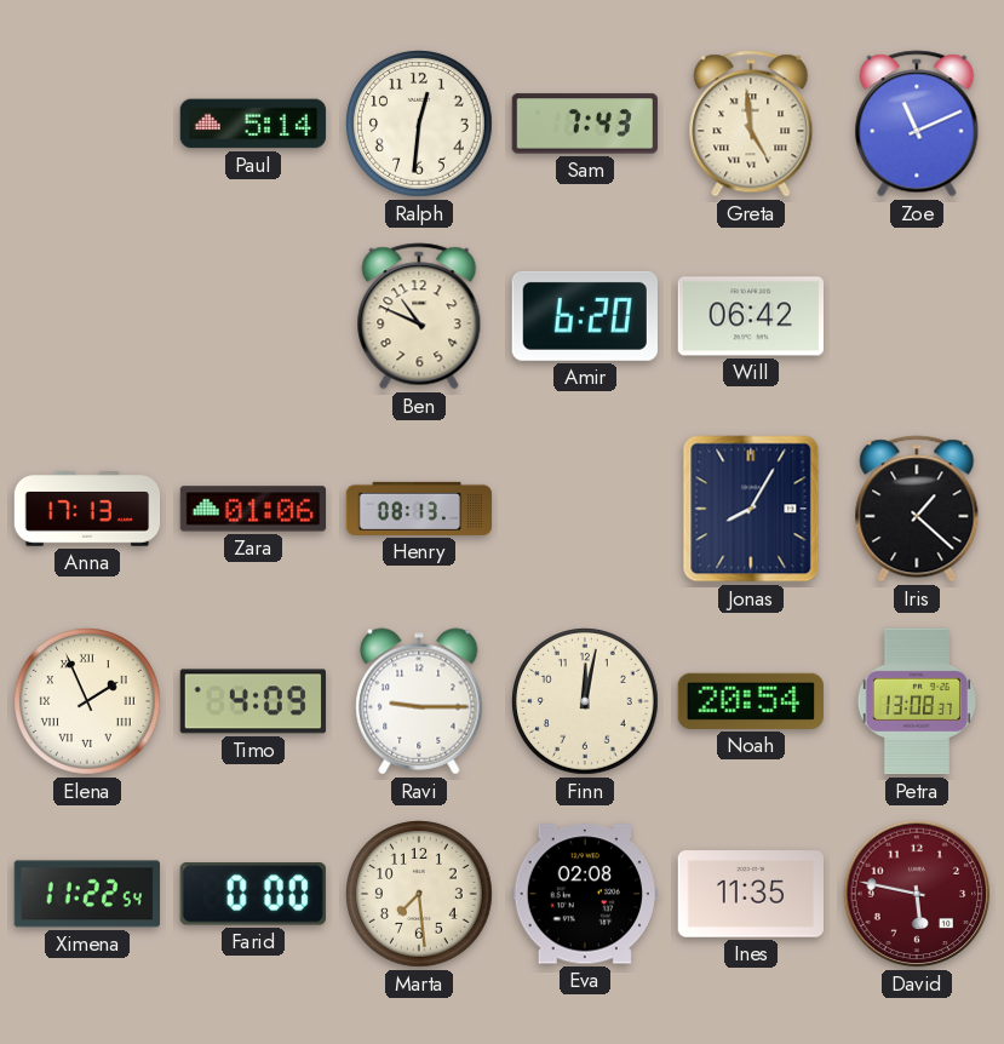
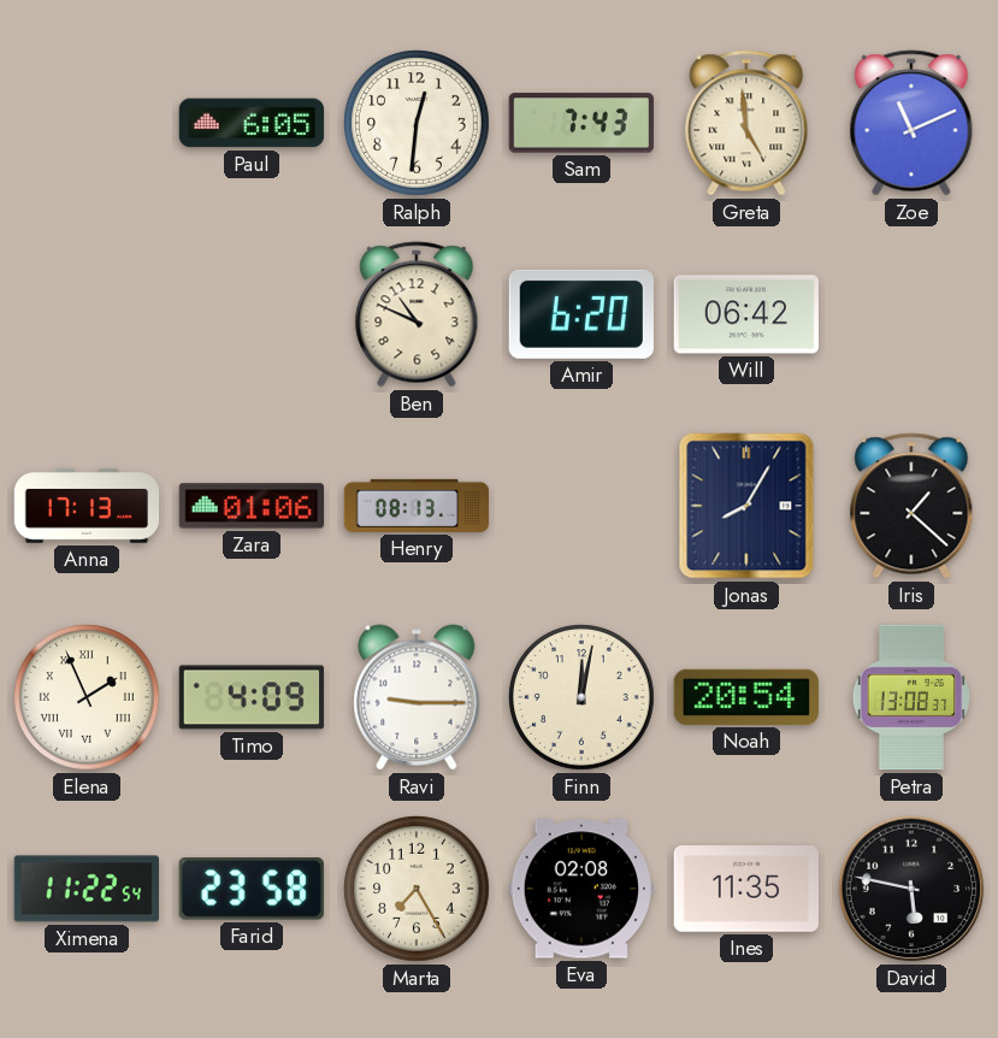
Paul: 5:14 -> 6:05
Farid: 0:00 -> 23:58
Marta: 7:29 -> 7:25
David dial: burgundy -> black
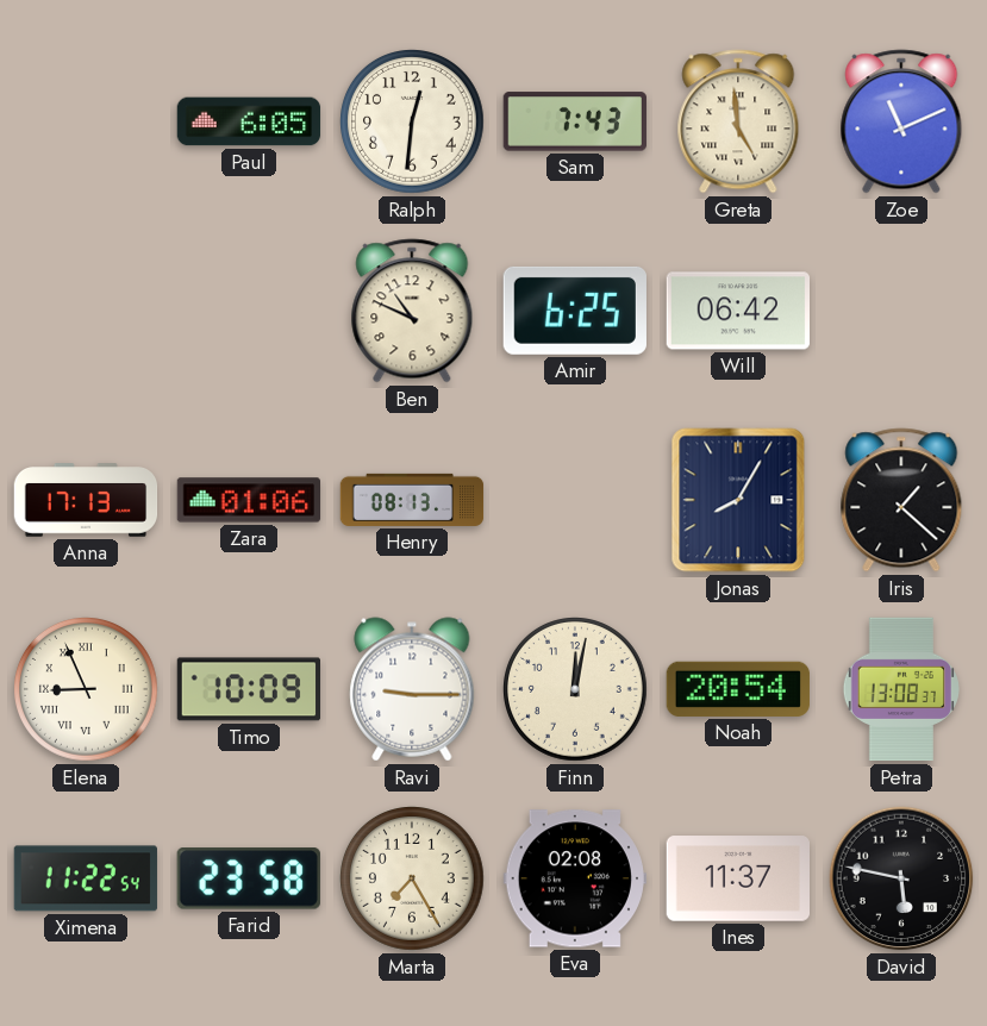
Amir: 6:20 -> 6:25
Elena: 1:56 -> 8:56
Timo: 4:09 -> 10:09
Ines: 11:35 -> 11:37
